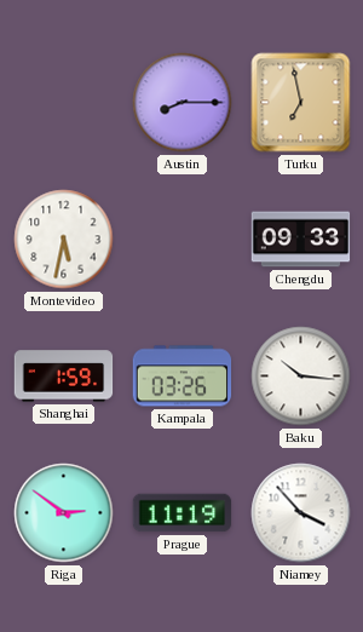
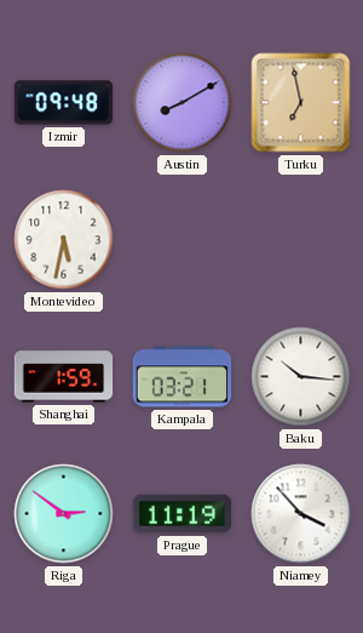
Izmir: none -> 09:48
Austin: 8:15 -> 8:10
Chengdu: 09:33 -> none
Kampala: 03:26 -> 03:21
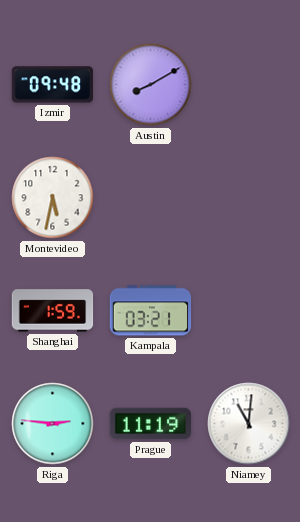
Turku: 6:58 -> none
Baku: 10:16 -> none
Riga: 2:51 -> 2:46
Niamey: 3:53 -> 11:01
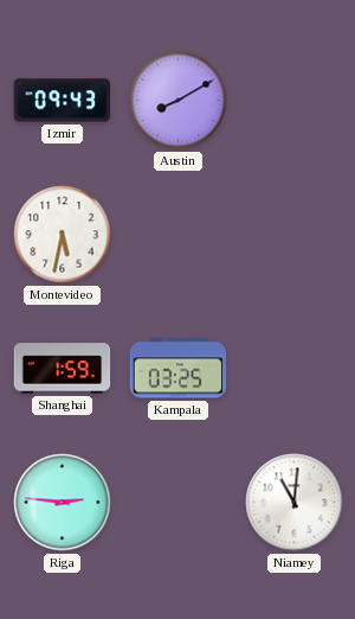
Izmir: 09:48 -> 09:43
Kampala: 03:21 -> 03:25
Prague: 11:19 -> none
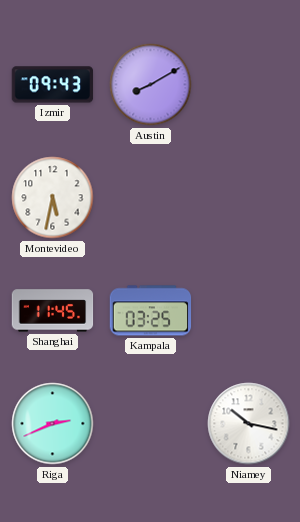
Shanghai: 1:59 -> 11:45
Riga: 2:46 -> 2:41
Niamey: 11:01 -> 10:17
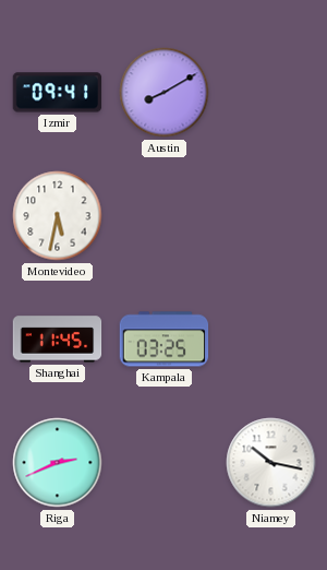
Izmir: 09:43 -> 09:41
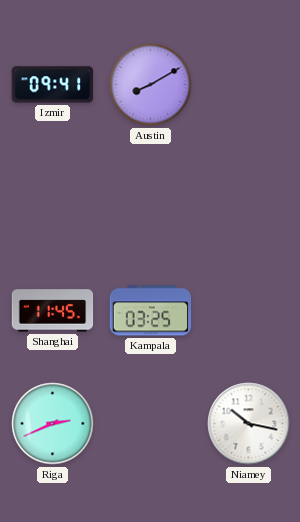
Montevideo: 5:32 -> none
